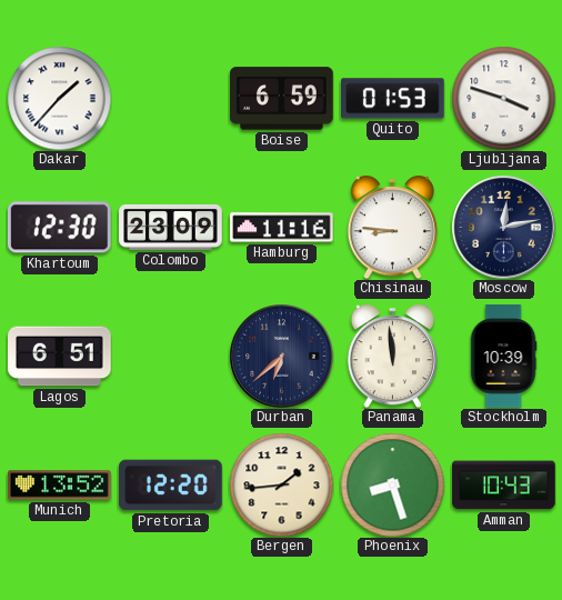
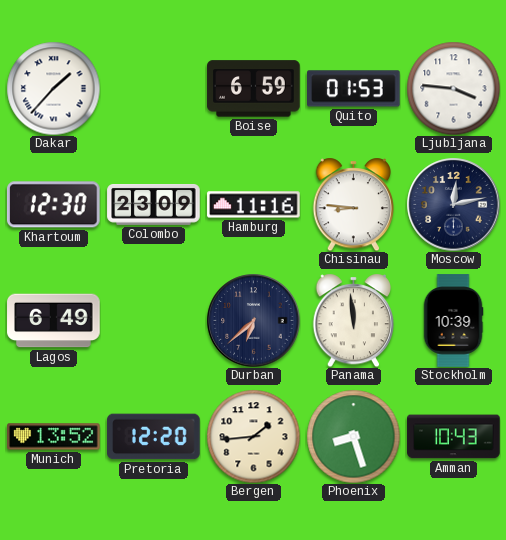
Ljubljana: 3:48 -> 3:46
Lagos: 6:51 -> 6:49
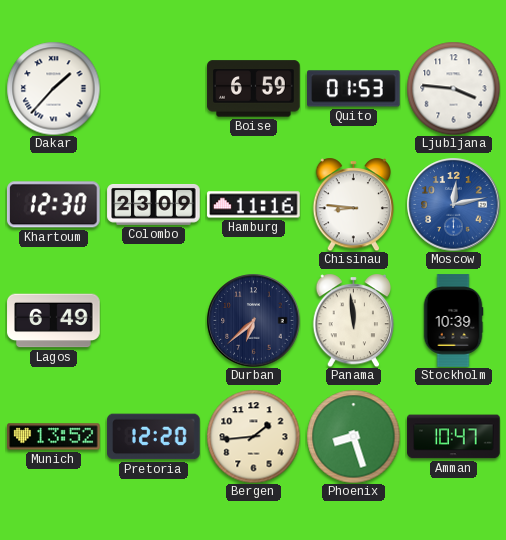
Moscow dial: navy -> blue
Amman: 10:43 -> 10:47
